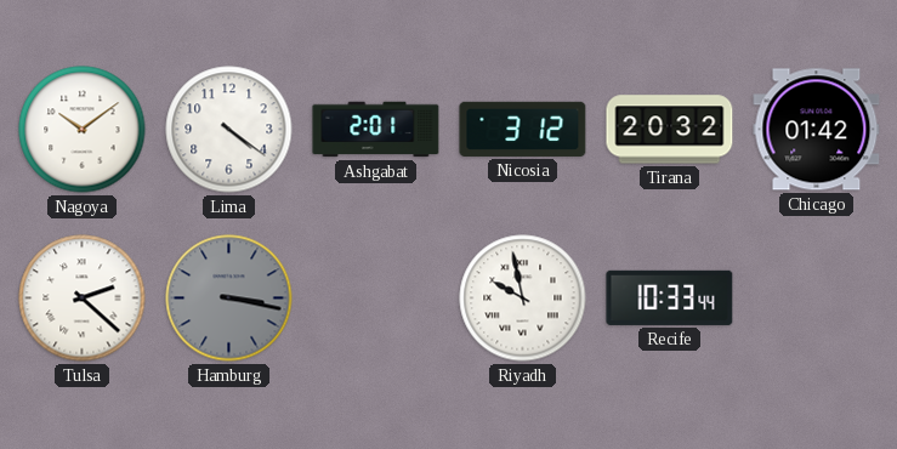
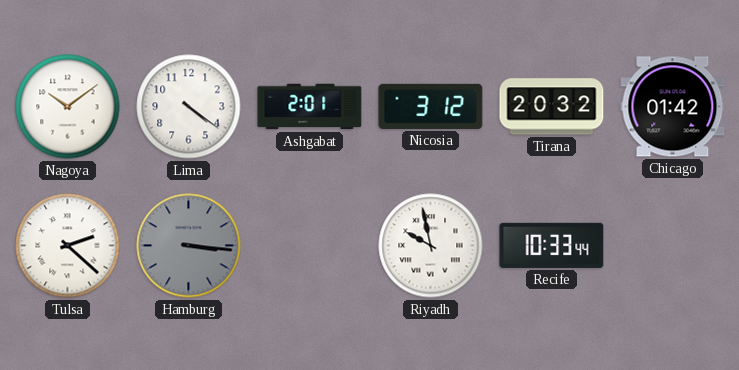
Hamburg: 3:17 -> 3:16
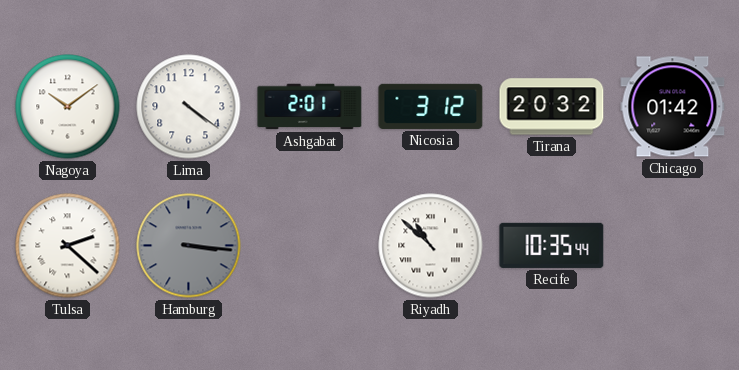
Riyadh: 9:58 -> 10:52
Recife: 10:33 -> 10:35
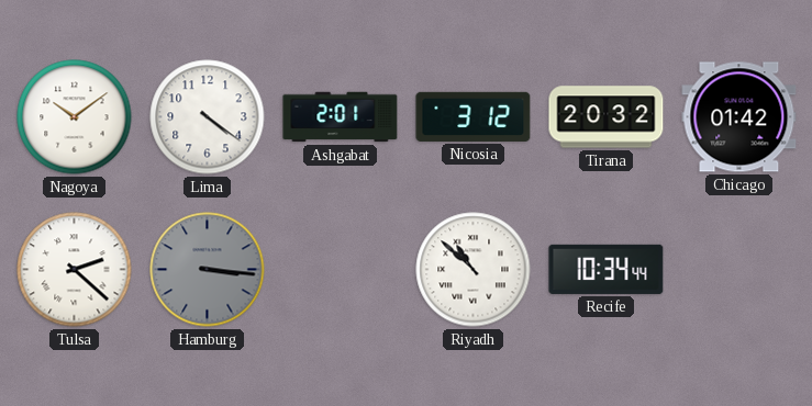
Recife: 10:35 -> 10:34
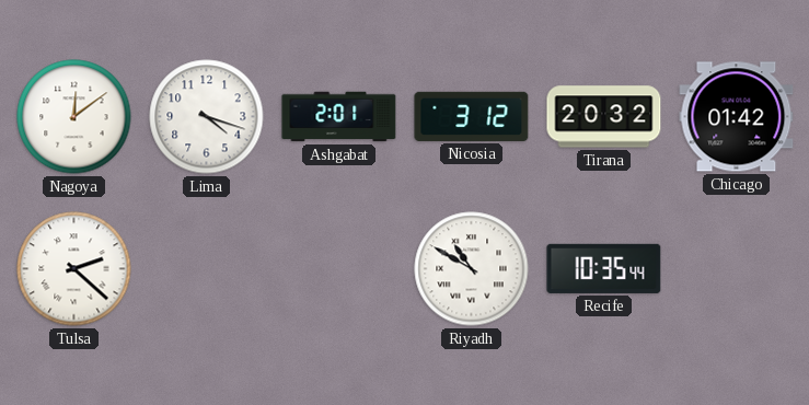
Nagoya: 10:09 -> 12:09
Lima: 4:21 -> 4:18
Hamburg: 3:16 -> none
Riyadh: 10:52 -> 10:50
Recife: 10:34 -> 10:35
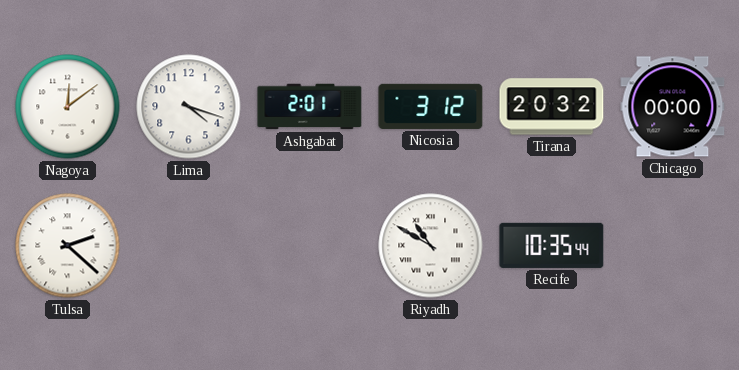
Chicago: 01:42 -> 00:00
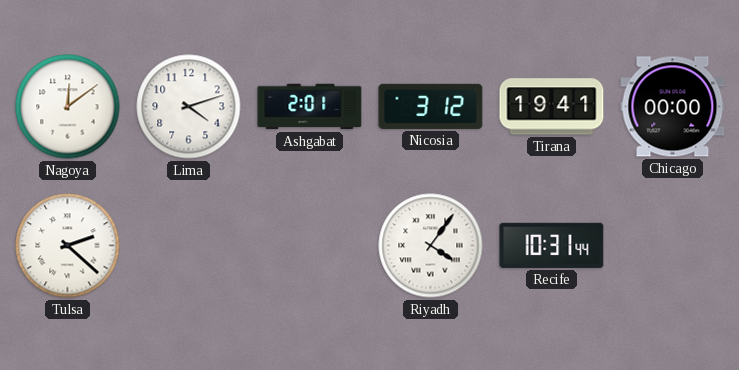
Lima: 4:18 -> 4:12
Tirana: 20:32 -> 19:41
Riyadh: 10:50 -> 4:06
Recife: 10:35 -> 10:31
